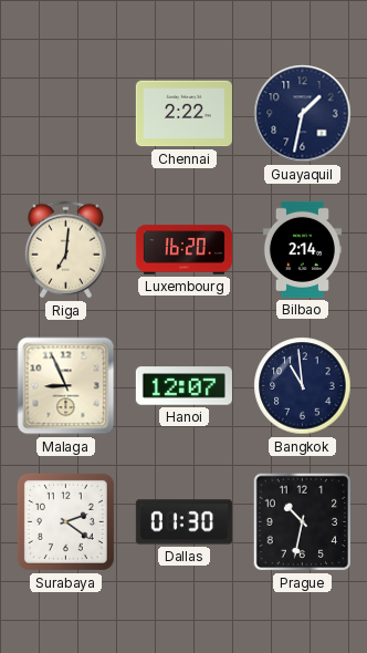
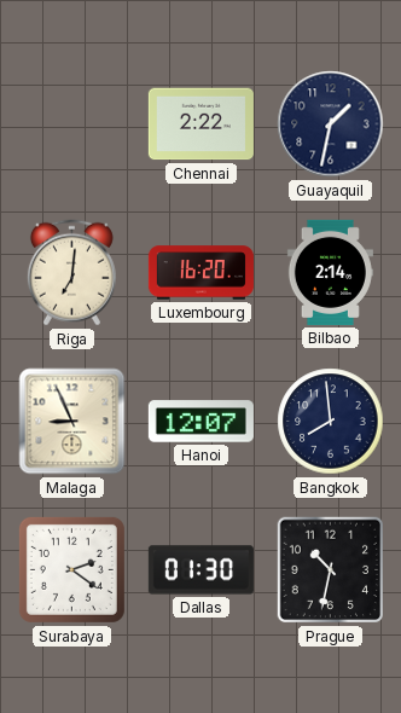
Bangkok: 10:59 -> 7:59
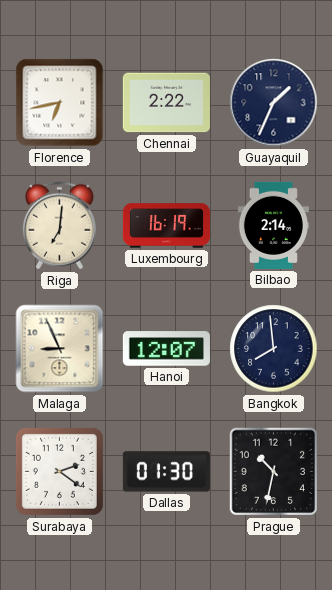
Florence: none -> 6:43
Guayaquil: 1:32 -> 1:34
Luxembourg: 16:20 -> 16:19
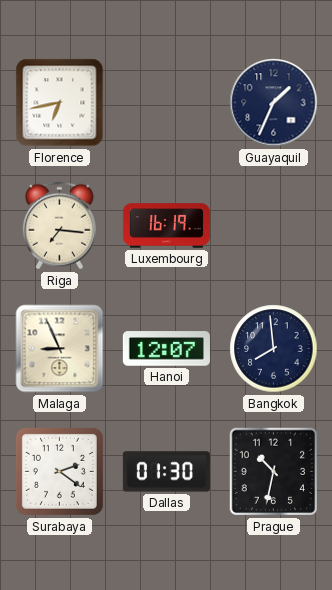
Chennai: 2:22 -> none
Riga: 7:01 -> 7:16
Bilbao: 2:14 -> none
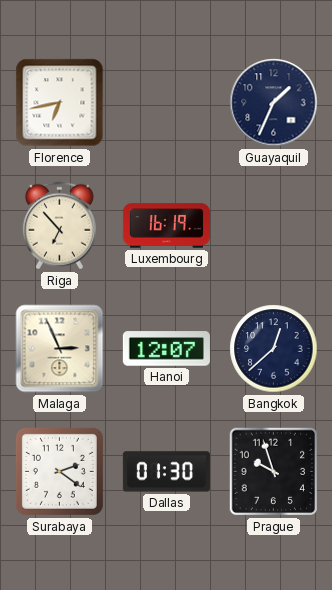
Riga: 7:16 -> 6:53
Malaga: 8:56 -> 2:56
Bangkok: 7:59 -> 12:38
Prague: 10:32 -> 9:57
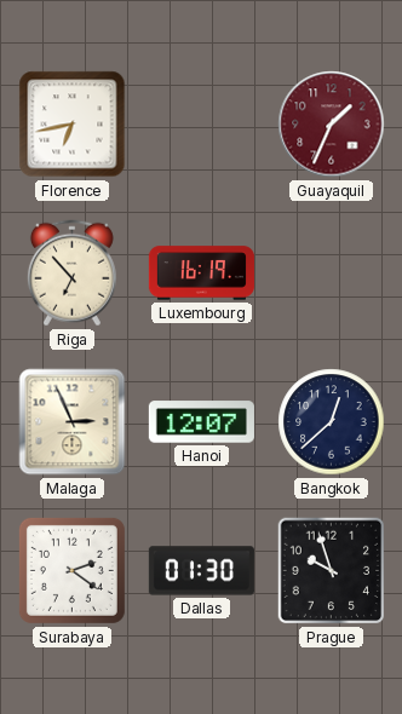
Guayaquil dial: navy -> burgundy
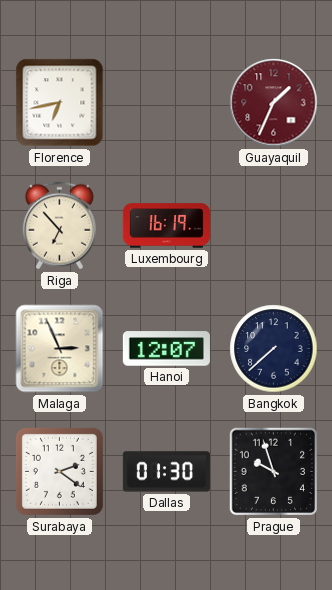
Bangkok: 12:38 -> 7:38
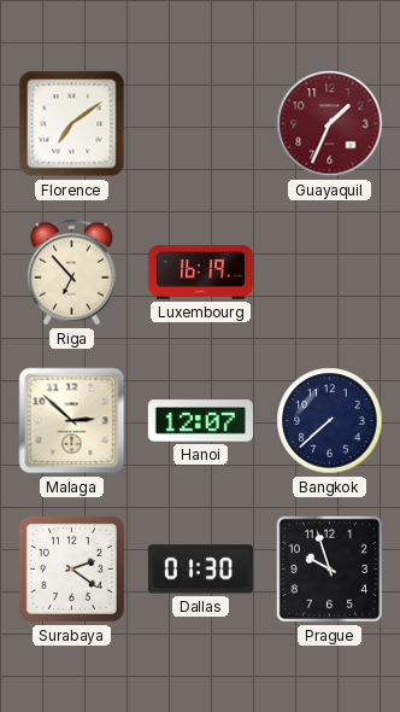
Florence: 6:43 -> 7:09
Malaga: 2:56 -> 2:52
